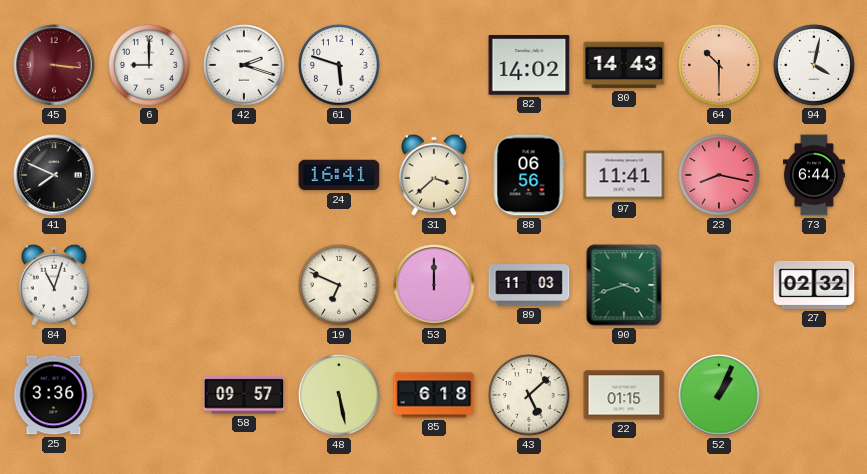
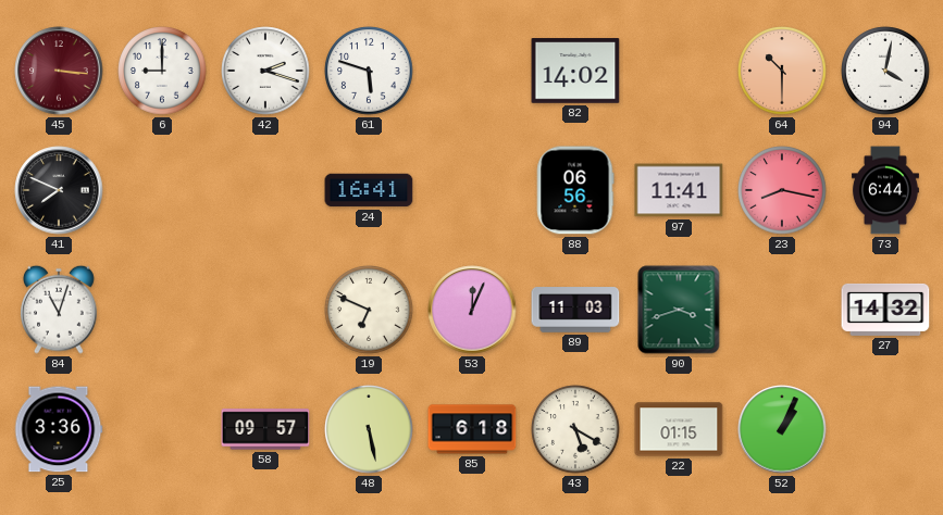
80: 14:43 -> none
31: 3:38 -> none
53: 12:00 -> 12:04
27: 02:32 -> 14:32
43: 5:08 -> 5:20
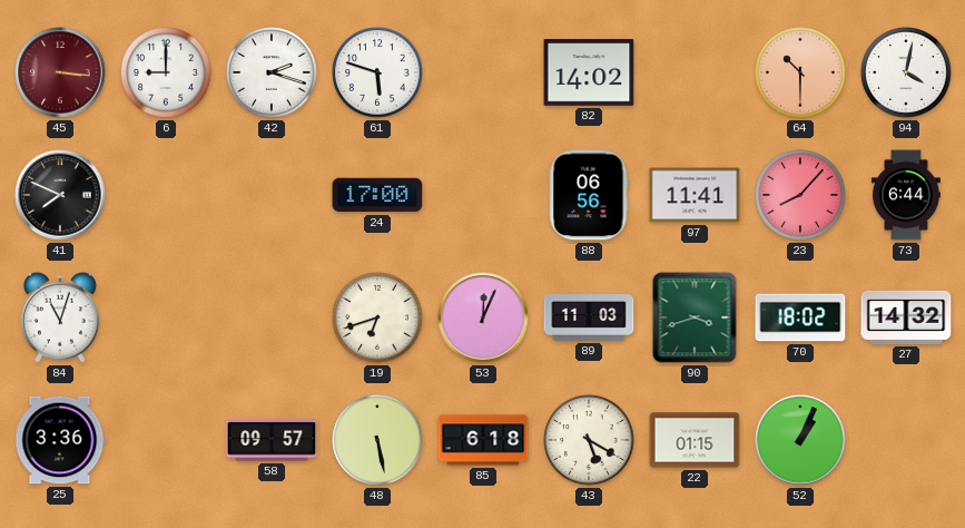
24: 16:41 -> 17:00
23: 8:17 -> 8:07
19: 6:49 -> 6:42
70: none -> 18:02
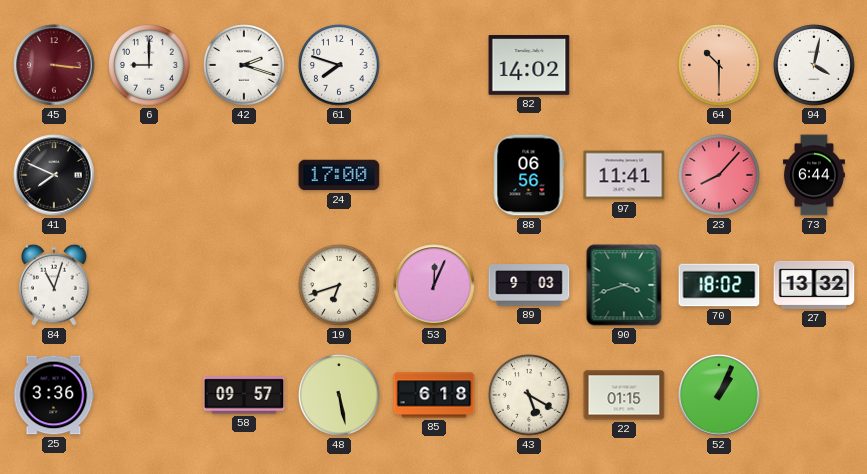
61: 5:48 -> 7:48
89: 11:03 -> 9:03
27: 14:32 -> 13:32
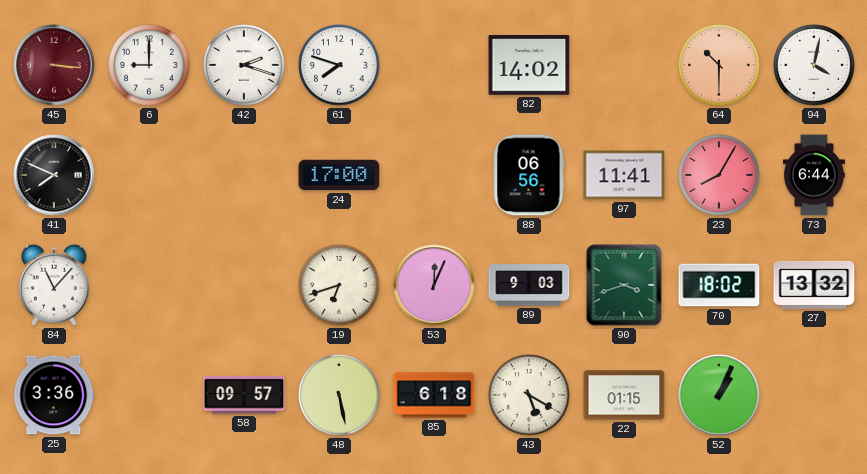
23: 8:07 -> 8:05
84: 11:03 -> 11:07
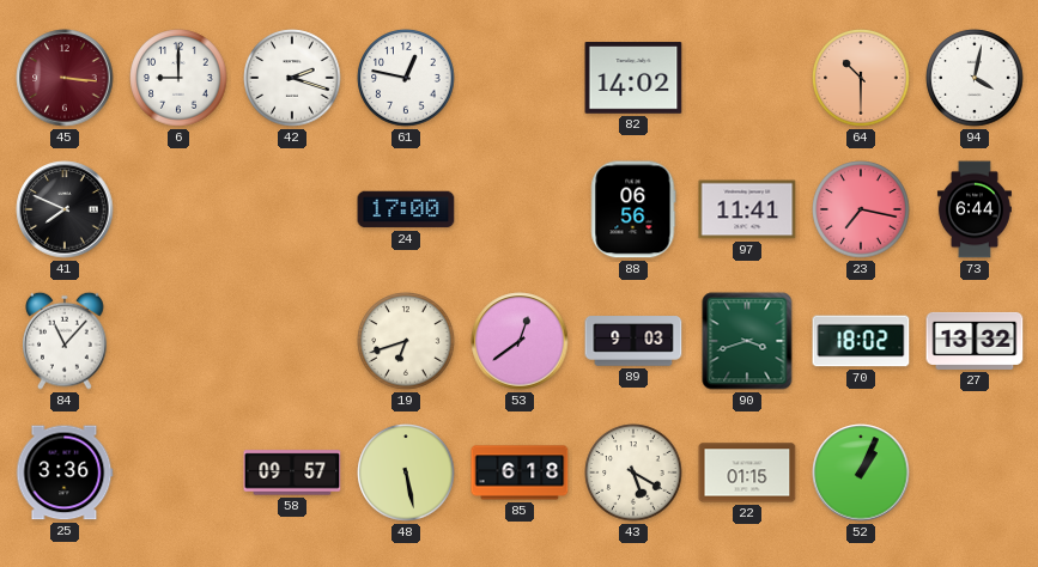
61: 7:48 -> 12:47
23: 8:05 -> 7:17
53: 12:04 -> 12:39
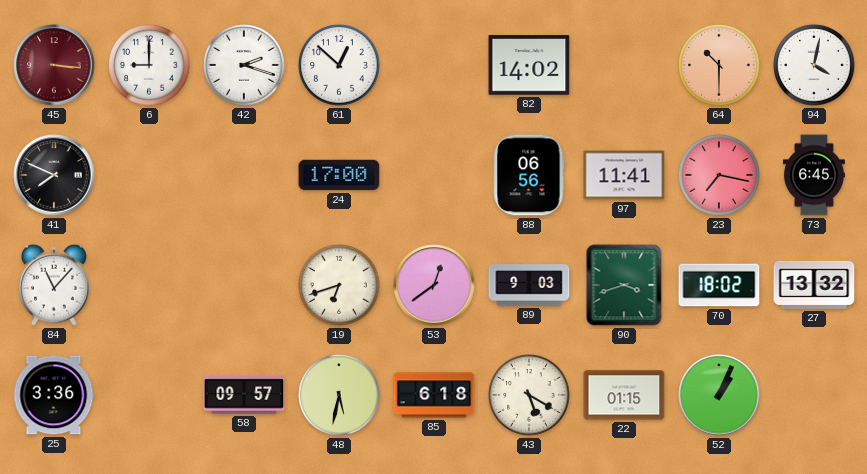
61: 12:47 -> 12:52
73: 6:44 -> 6:45
48: 5:28 -> 5:32
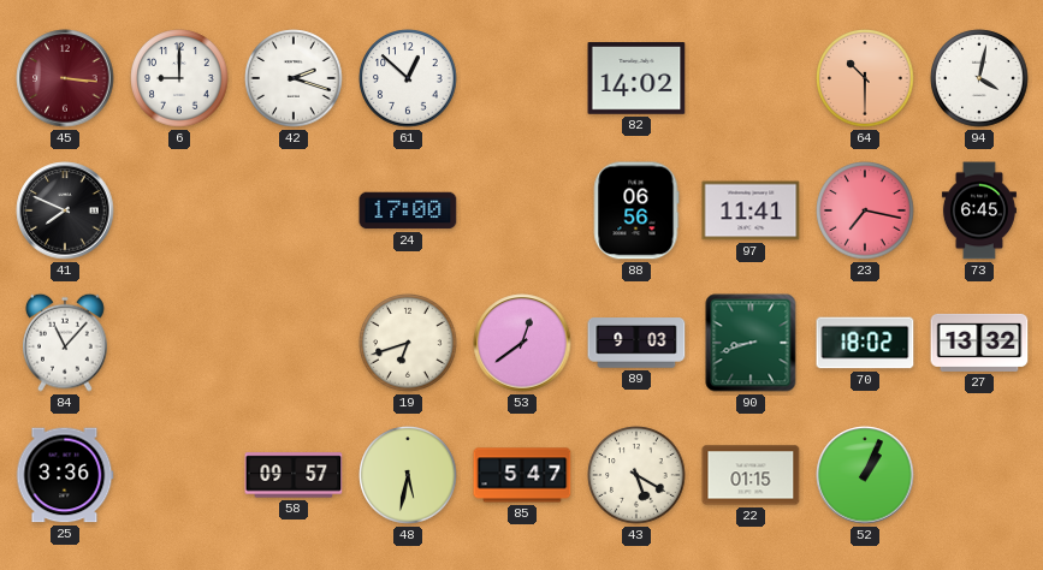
90: 3:42 -> 8:42
85: 6:18 -> 5:47
